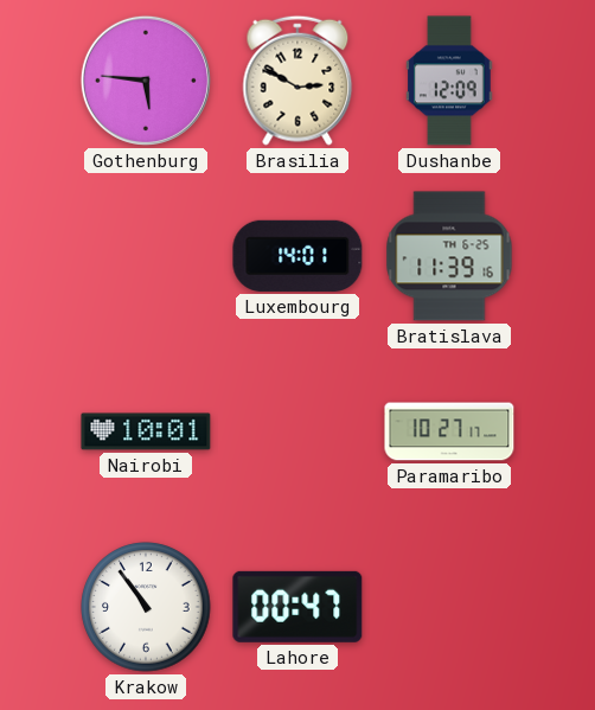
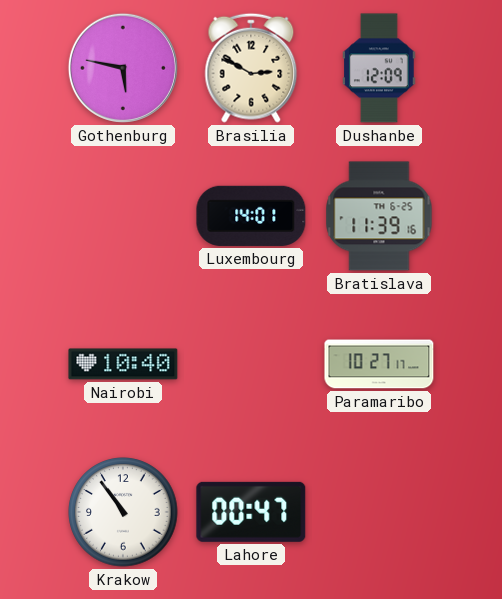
Gothenburg: 5:46 -> 5:47
Nairobi: 10:01 -> 10:40
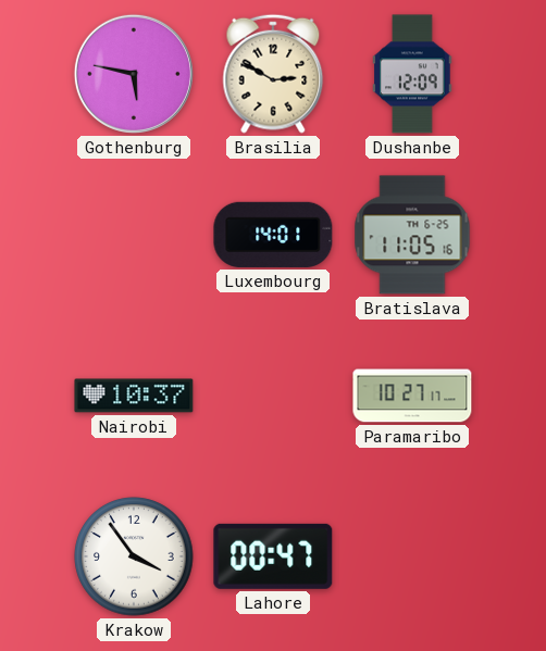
Bratislava: 11:39 -> 11:05
Nairobi: 10:40 -> 10:37
Krakow: 10:54 -> 3:54
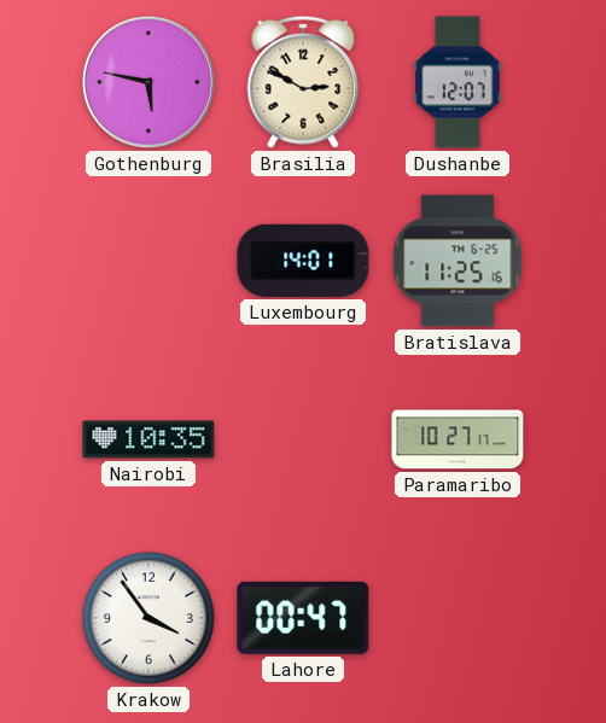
Dushanbe: 12:09 -> 12:07
Bratislava: 11:05 -> 11:25
Nairobi: 10:37 -> 10:35
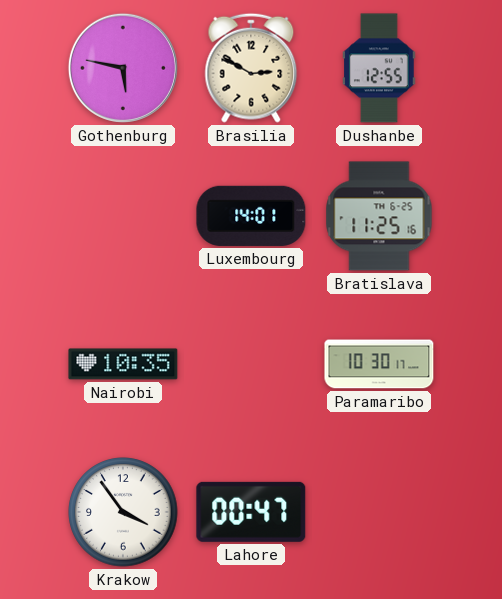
Dushanbe: 12:07 -> 12:55
Paramaribo: 10:27 -> 10:30
